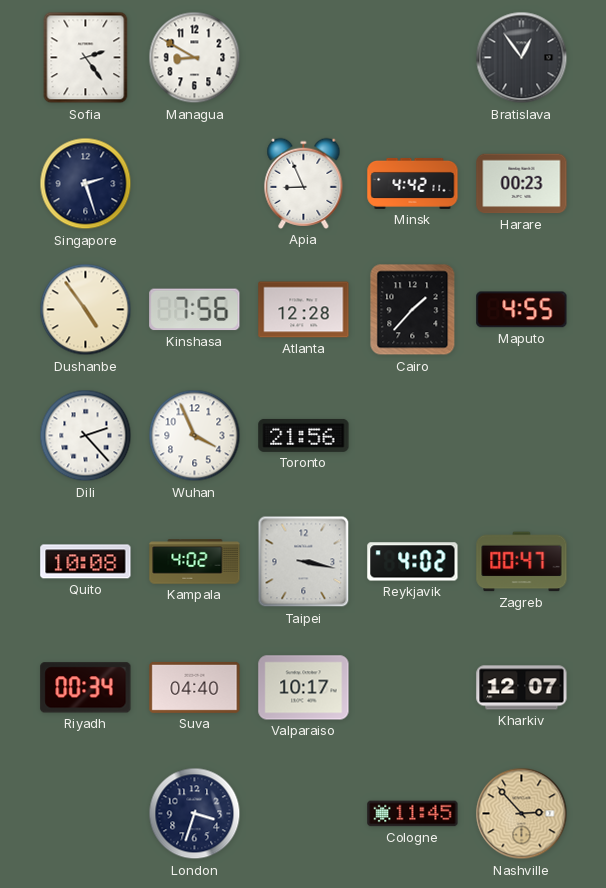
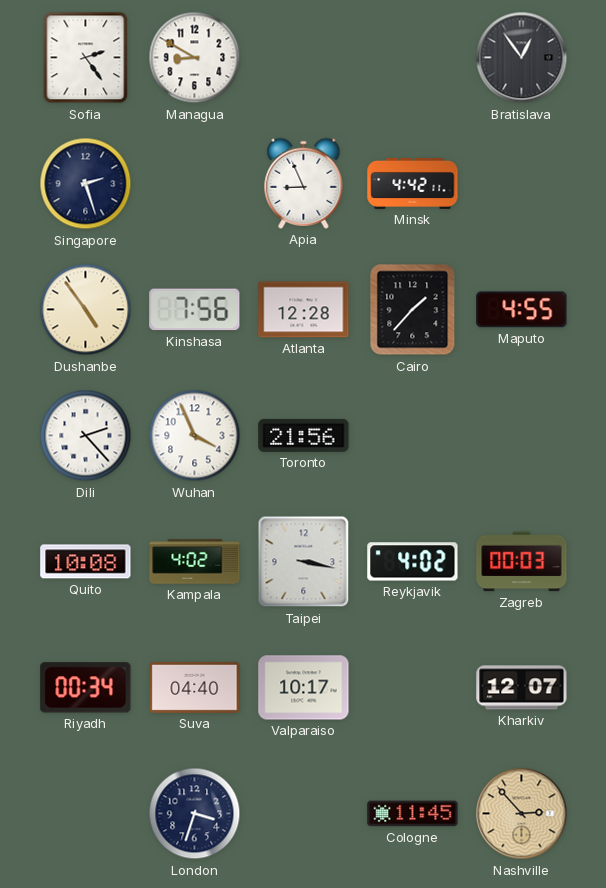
Harare: 00:23 -> none
Zagreb: 00:47 -> 00:03
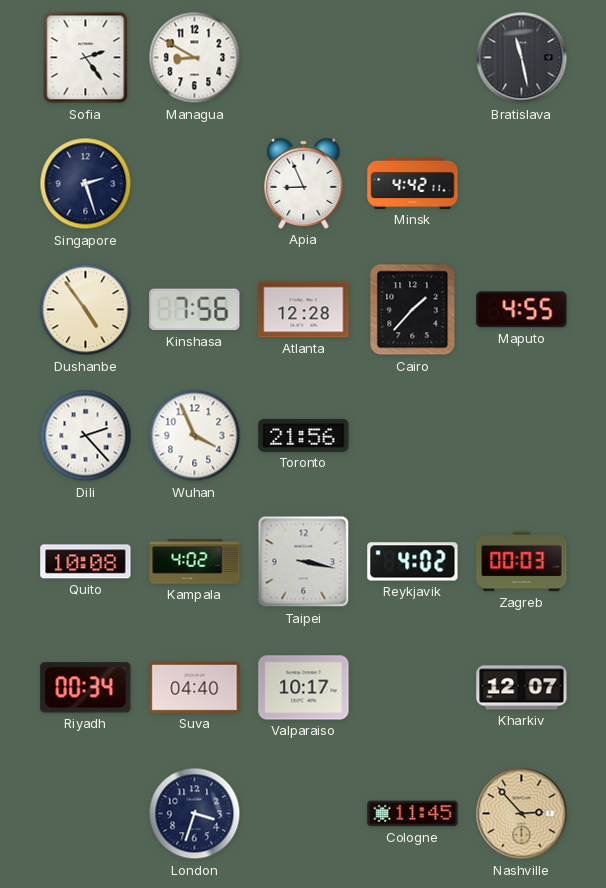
Bratislava: 12:54 -> 11:28
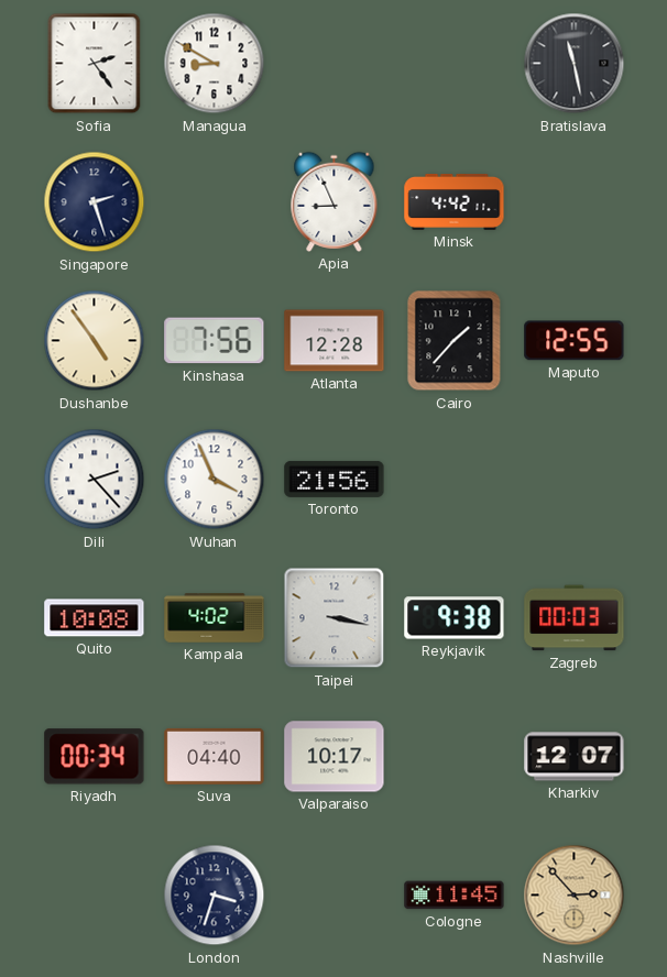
Maputo: 4:55 -> 12:55
Reykjavik: 4:02 -> 9:38
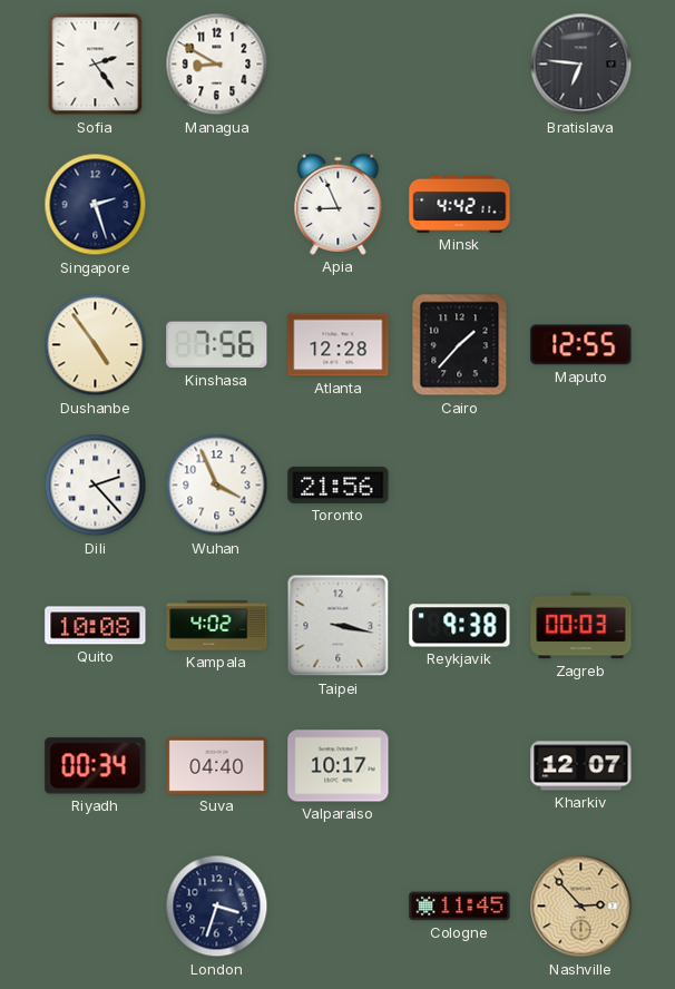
Bratislava: 11:28 -> 6:46
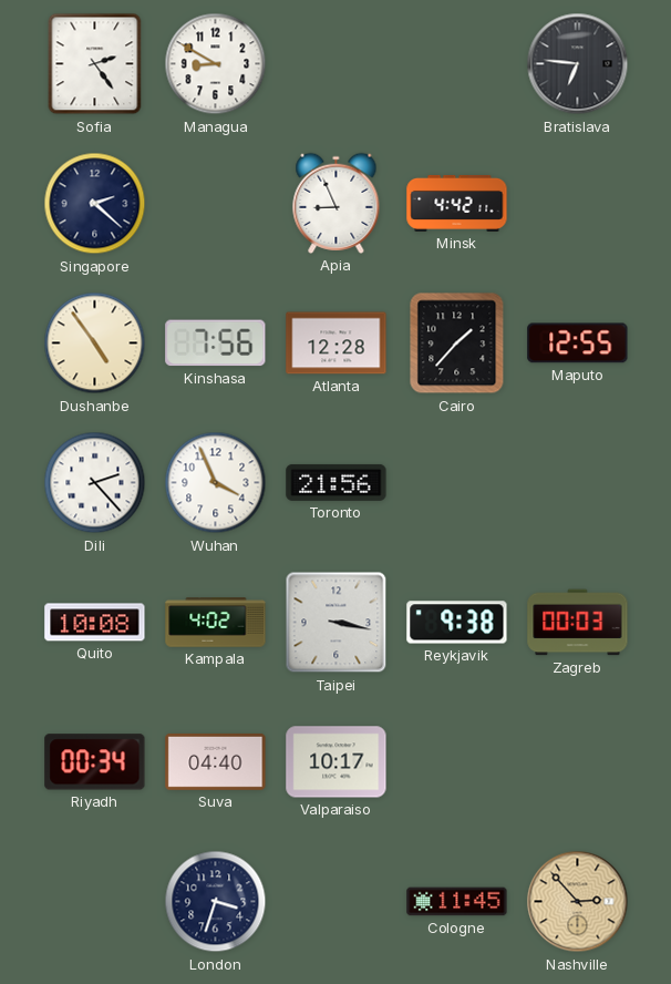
Singapore: 2:27 -> 2:22
Kharkiv: 12:07 -> none
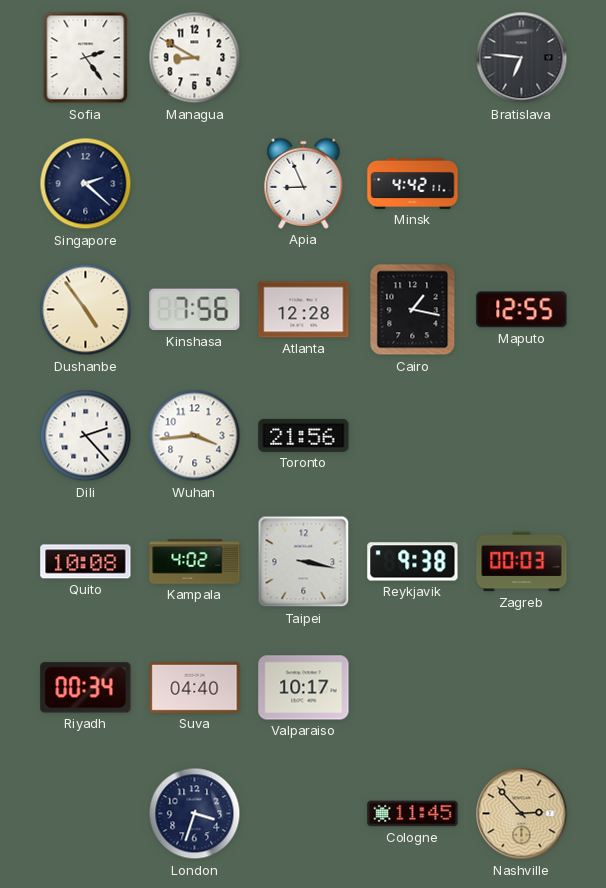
Cairo: 1:37 -> 1:17
Wuhan: 3:56 -> 3:44
